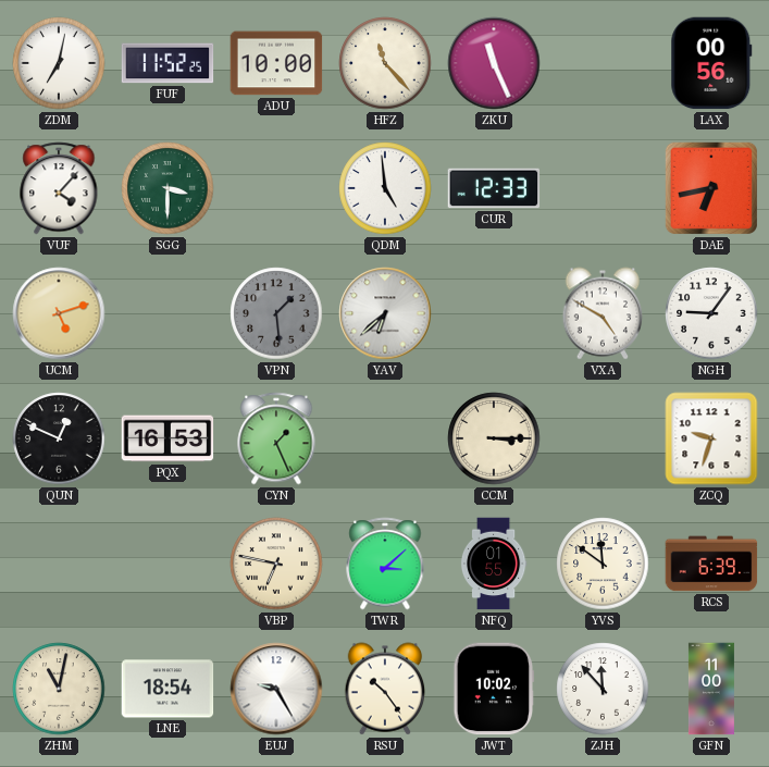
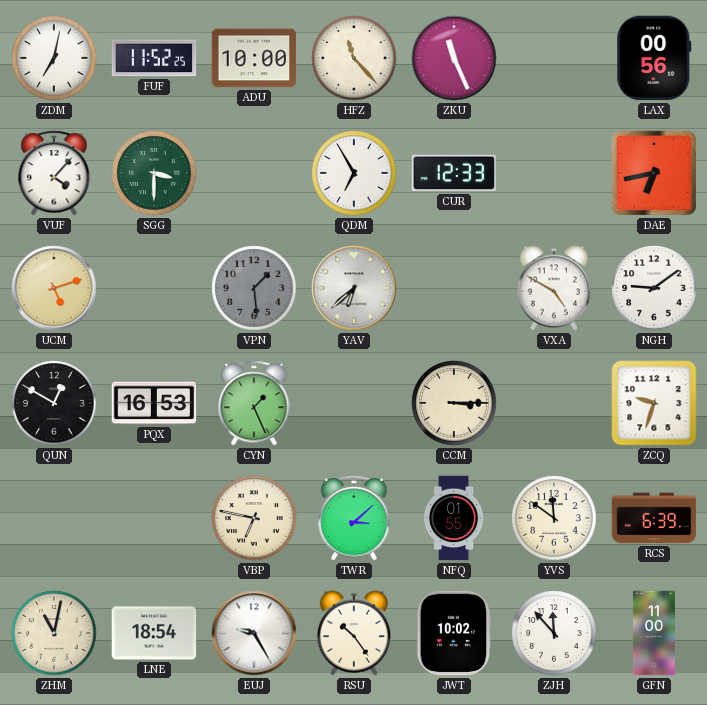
QDM: 4:59 -> 6:55
NGH: 9:06 -> 9:09
QUN: 12:49 -> 12:50
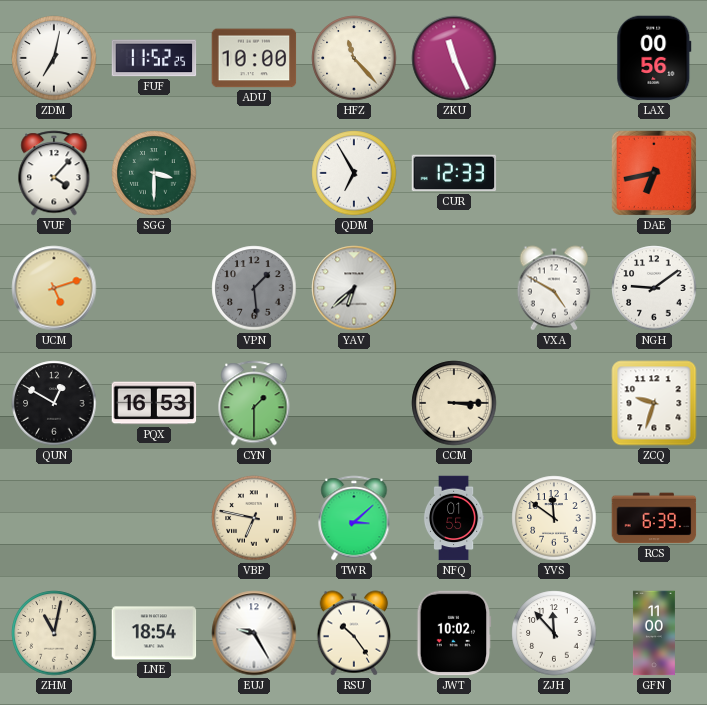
CYN: 1:26 -> 1:30
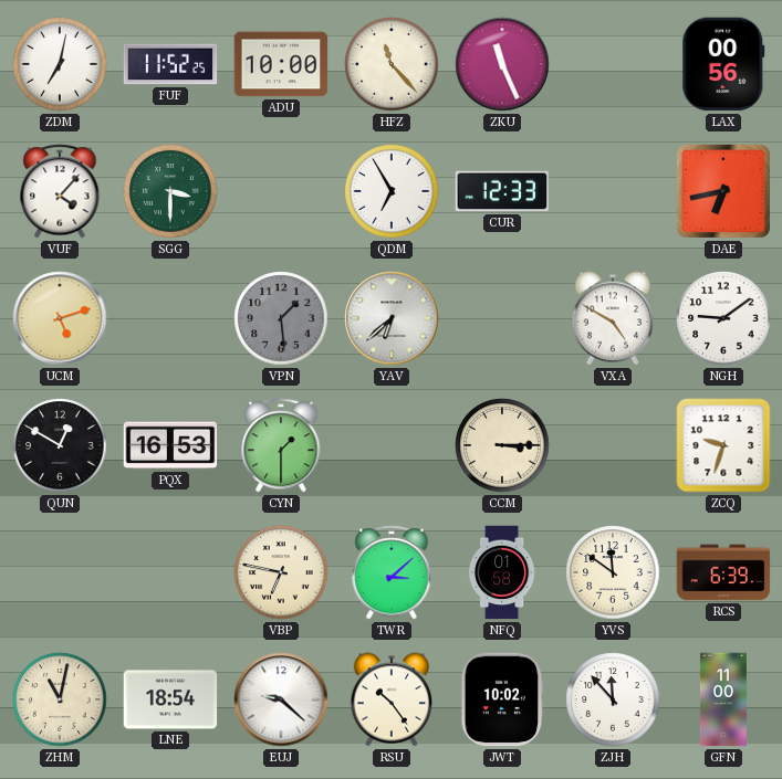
NFQ: 01:55 -> 01:58
EUJ: 9:25 -> 9:22
